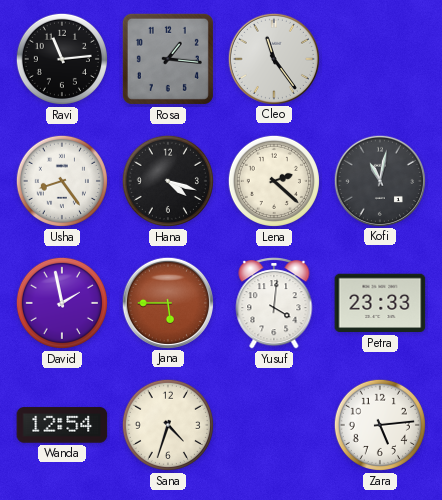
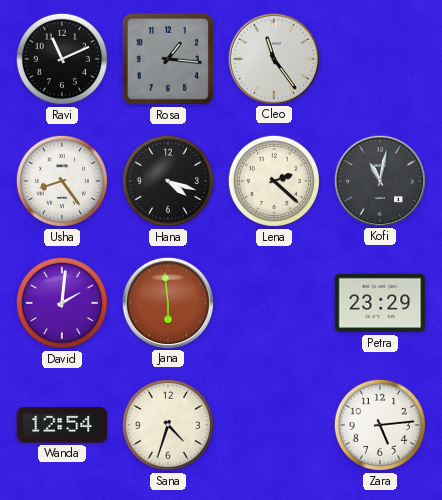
Ravi: 11:14 -> 11:11
David: 1:58 -> 2:01
Jana: 5:45 -> 5:59
Yusuf: 4:01 -> none
Petra: 23:33 -> 23:29
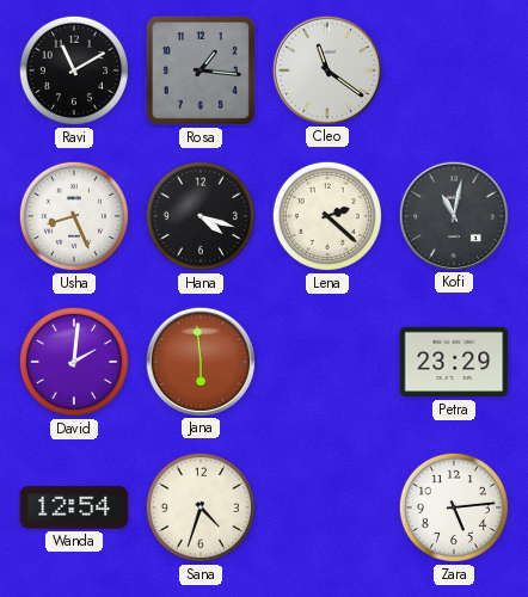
Ravi: 11:11 -> 11:10
Cleo: 11:24 -> 11:21
Usha: 8:24 -> 8:26
